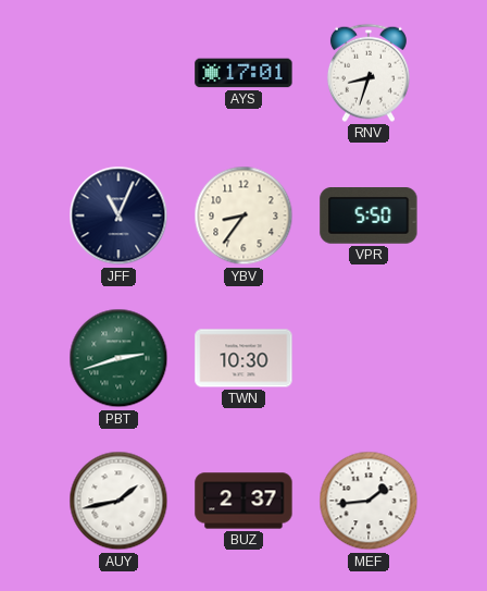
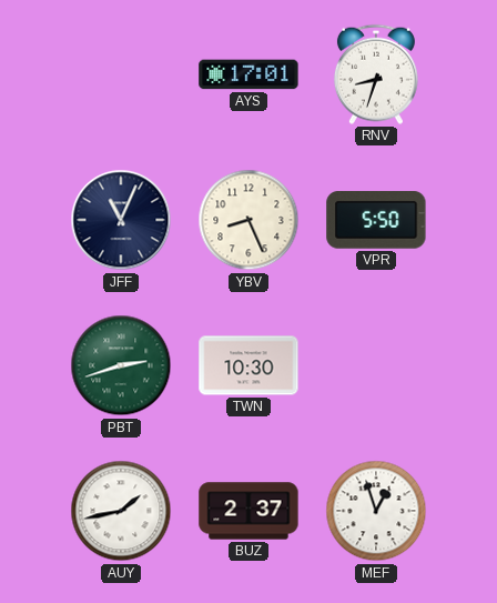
YBV: 8:36 -> 8:26
MEF: 1:44 -> 12:57
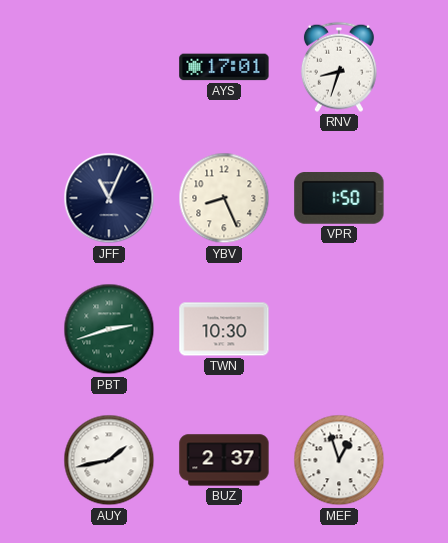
VPR: 5:50 -> 1:50
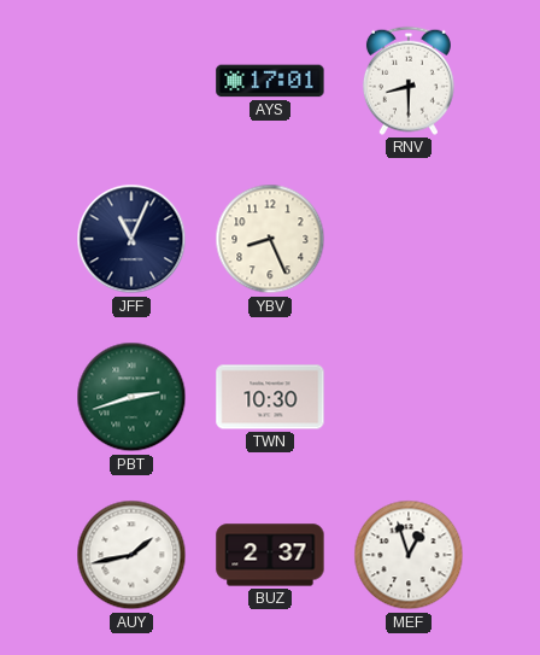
RNV: 8:33 -> 8:30
VPR: 1:50 -> none
